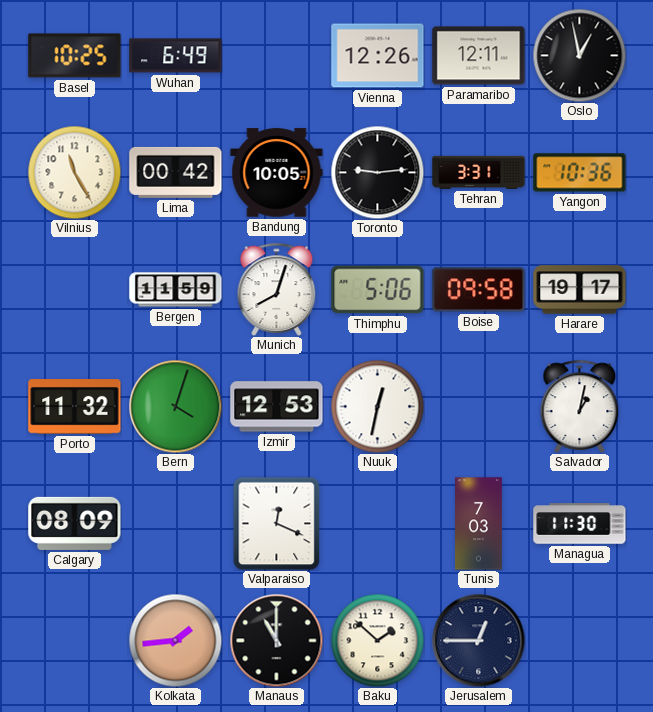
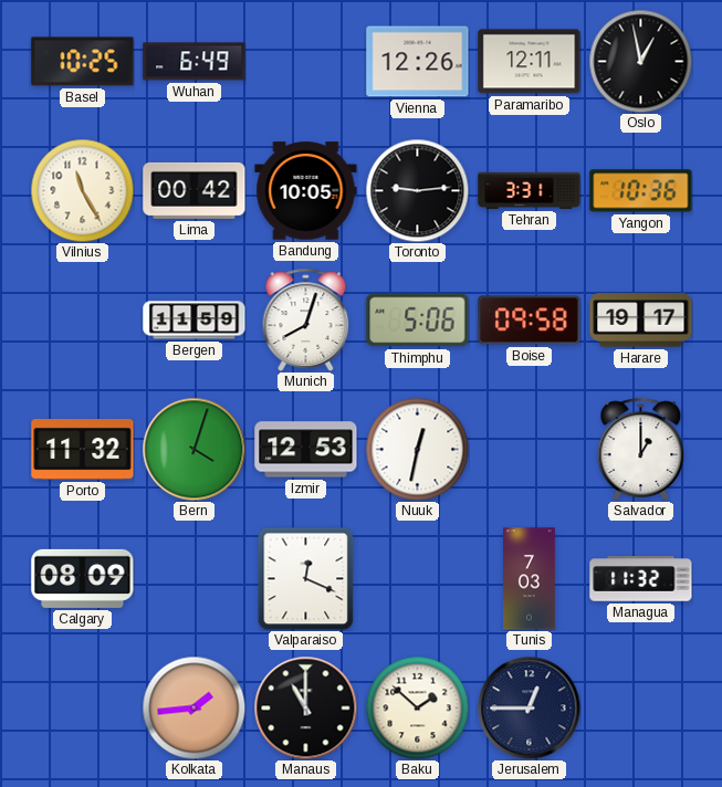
Salvador: 1:02 -> 1:00
Managua: 11:30 -> 11:32
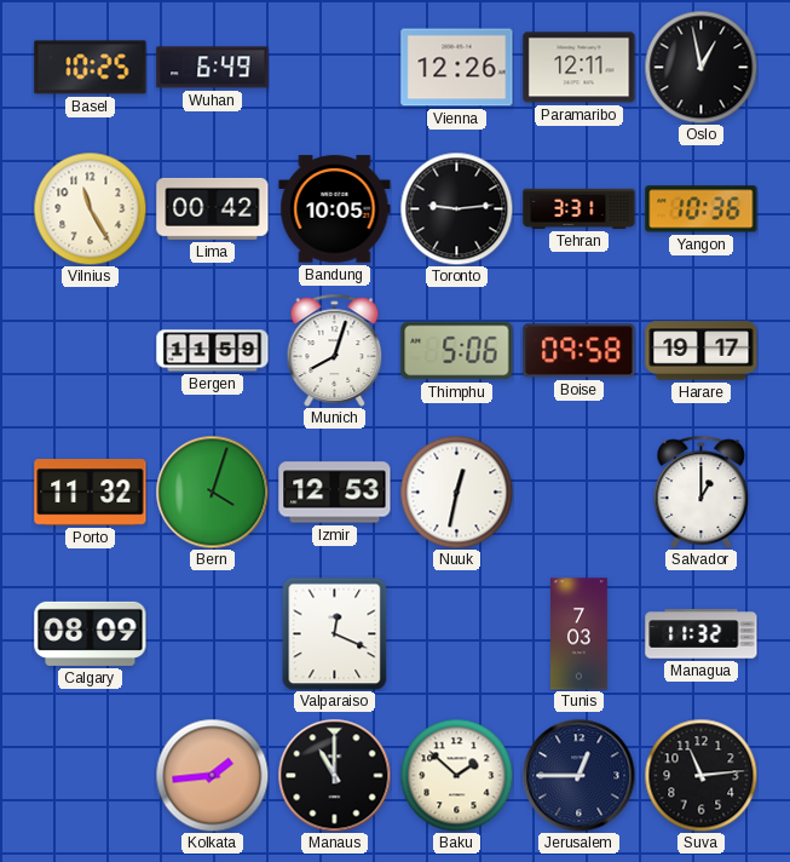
Suva: none -> 11:14
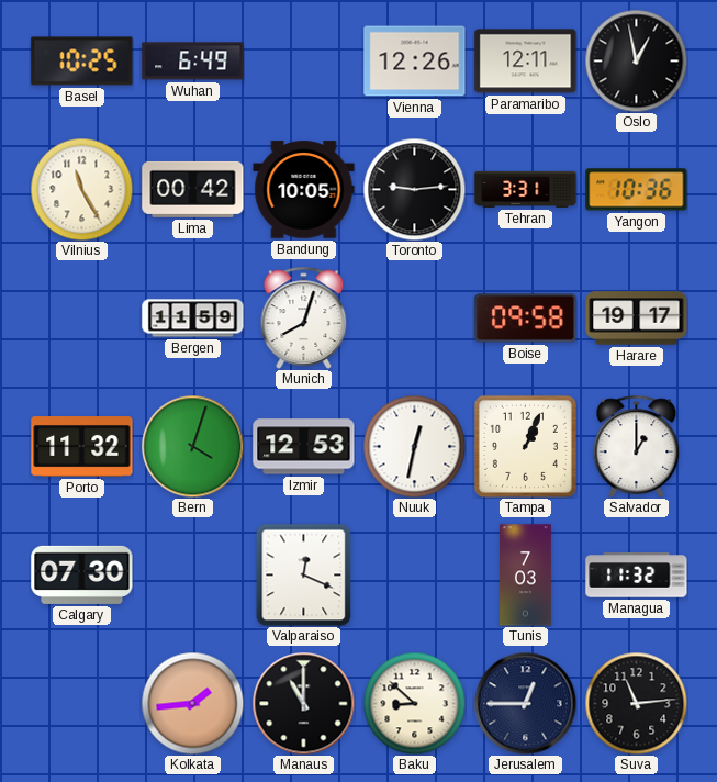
Thimphu: 5:06 -> none
Tampa: none -> 1:04
Calgary: 08:09 -> 07:30
Baku: 1:52 -> 8:52
